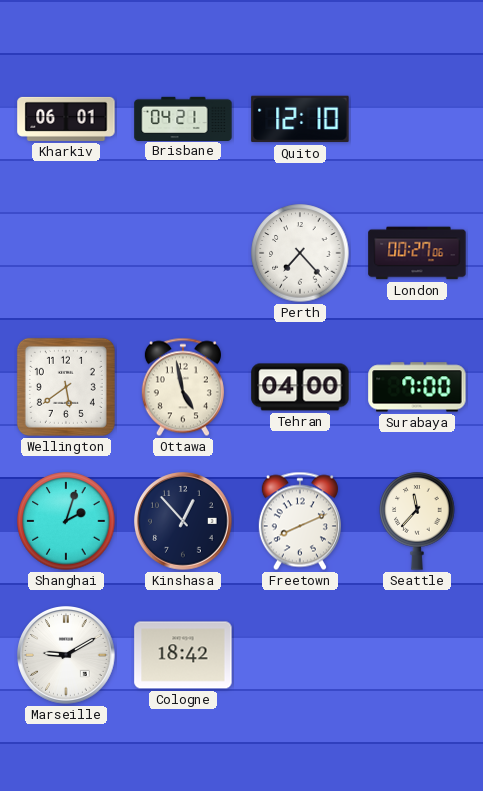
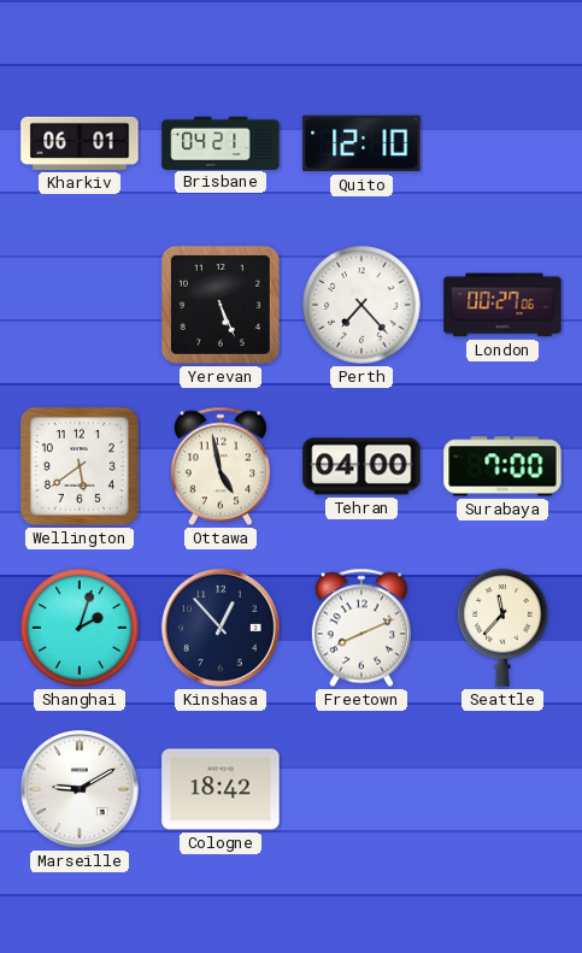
Yerevan: none -> 5:26
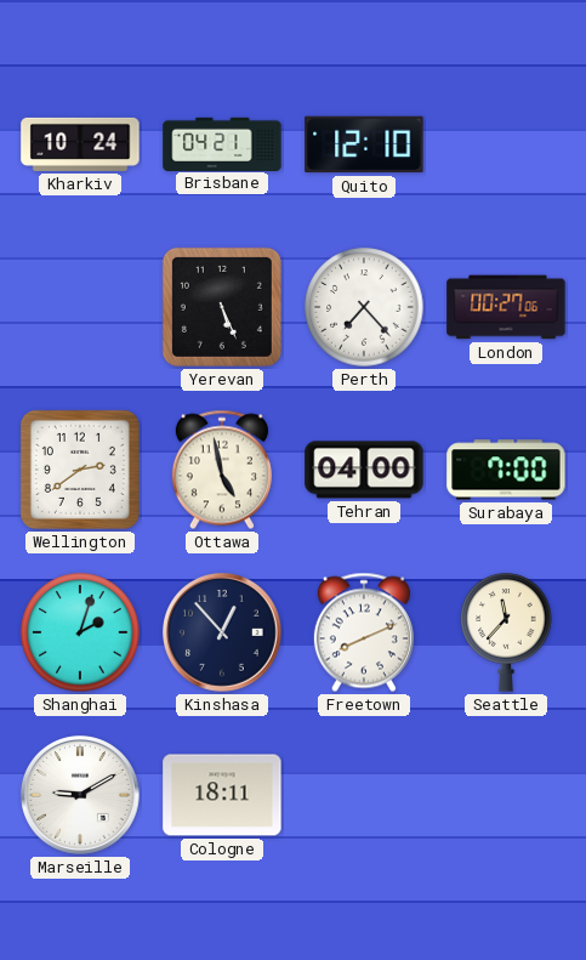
Kharkiv: 06:01 -> 10:24
Wellington: 5:39 -> 2:39
Cologne: 18:42 -> 18:11
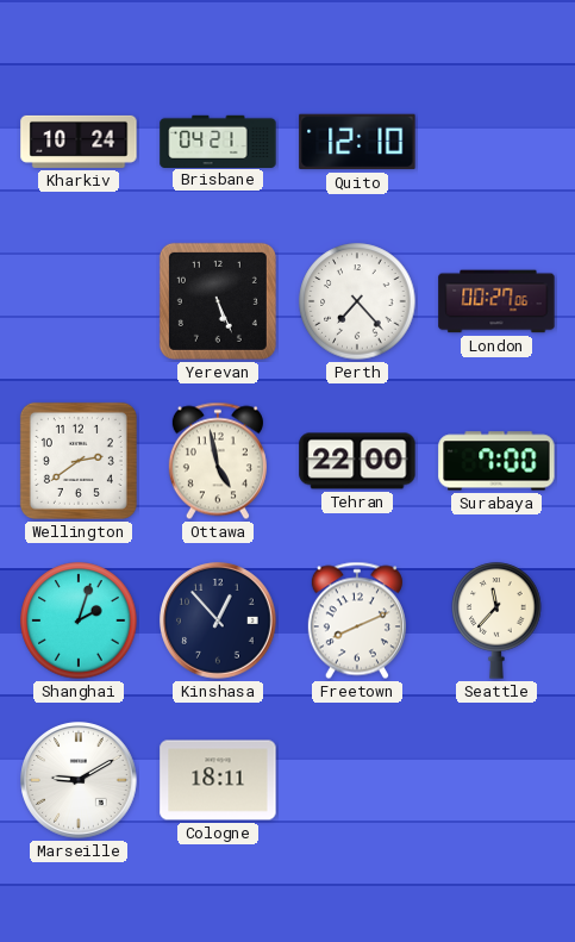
Tehran: 04:00 -> 22:00
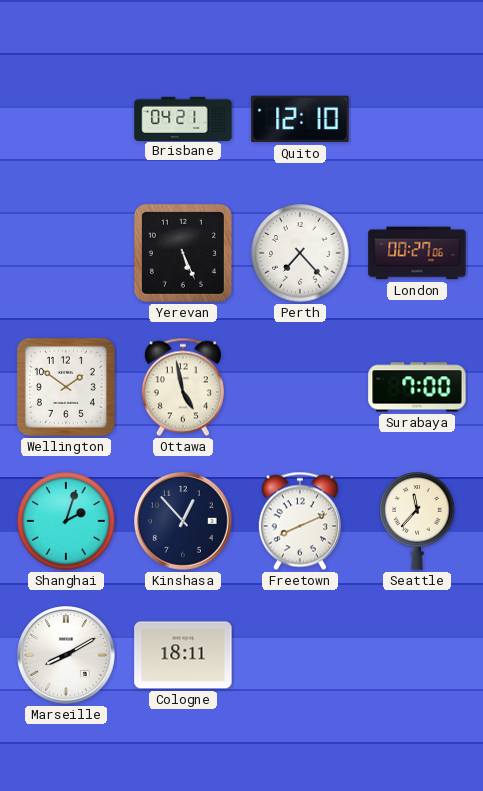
Kharkiv: 10:24 -> none
Wellington: 2:39 -> 1:51
Tehran: 22:00 -> none
Marseille: 9:10 -> 8:10
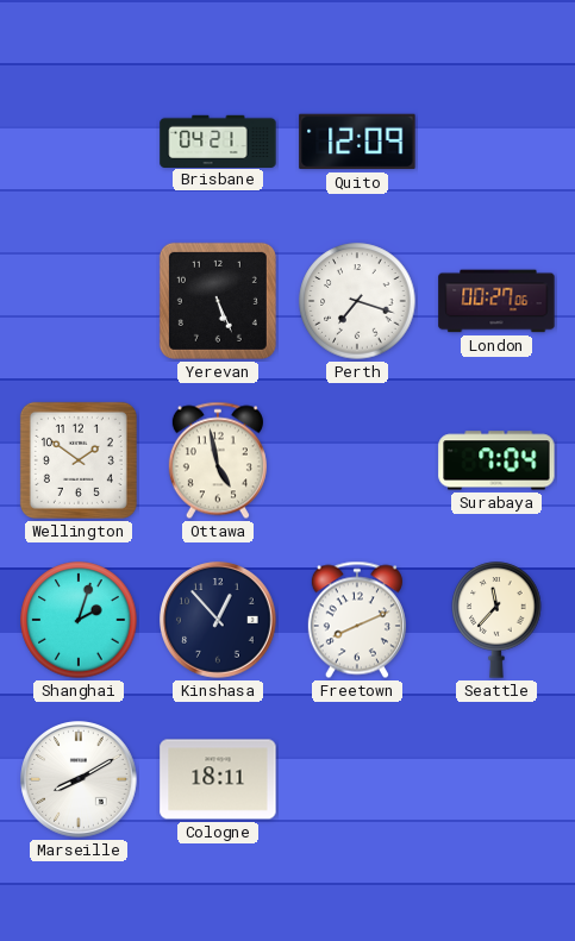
Quito: 12:10 -> 12:09
Perth: 7:23 -> 7:18
Surabaya: 7:00 -> 7:04
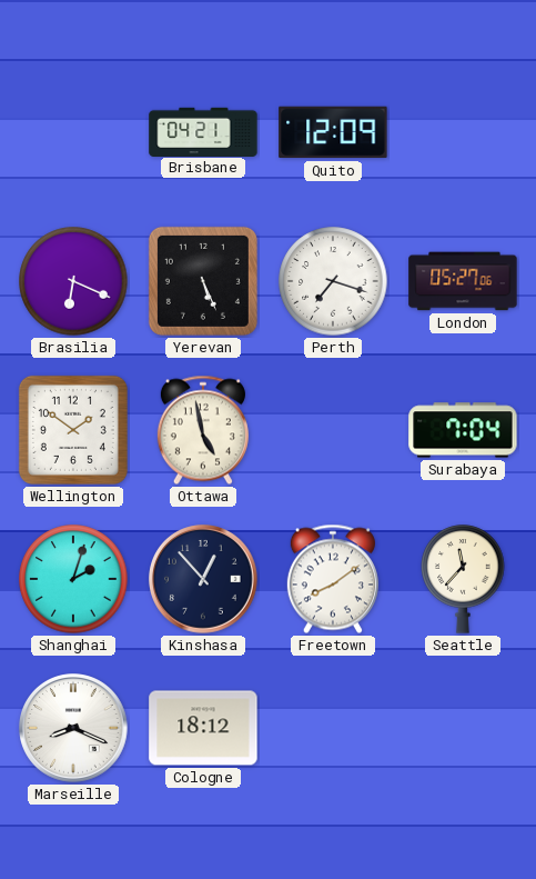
Brasilia: none -> 6:19
London: 00:27 -> 05:27
Freetown: 8:11 -> 8:09
Marseille: 8:10 -> 8:19
Cologne: 18:11 -> 18:12
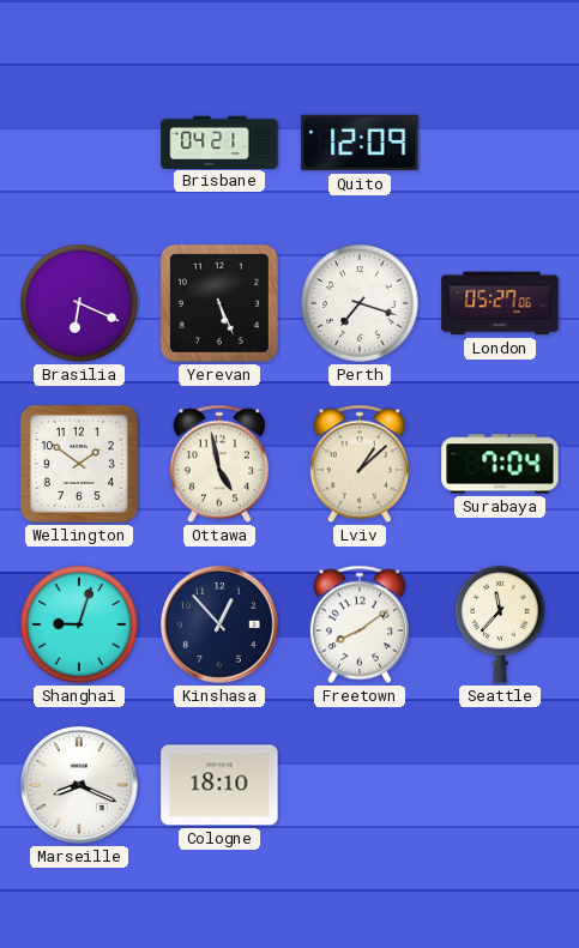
Lviv: none -> 1:08
Shanghai: 2:03 -> 9:03
Cologne: 18:12 -> 18:10
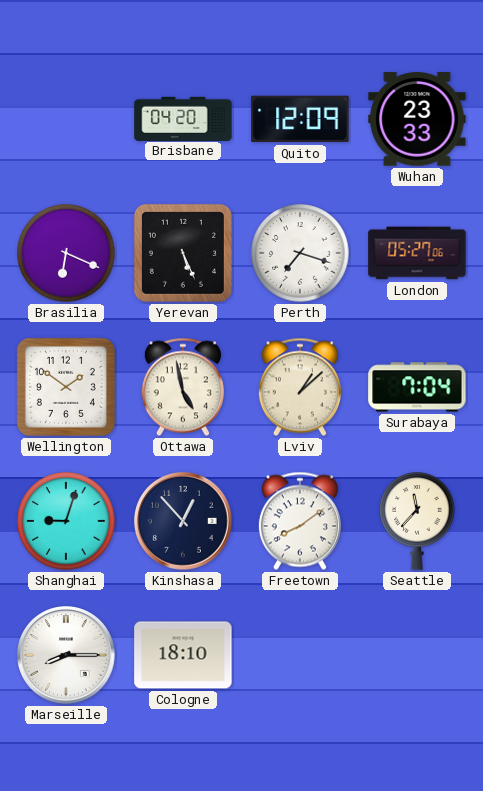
Brisbane: 04:21 -> 04:20
Wuhan: none -> 23:33
Marseille: 8:19 -> 8:15
